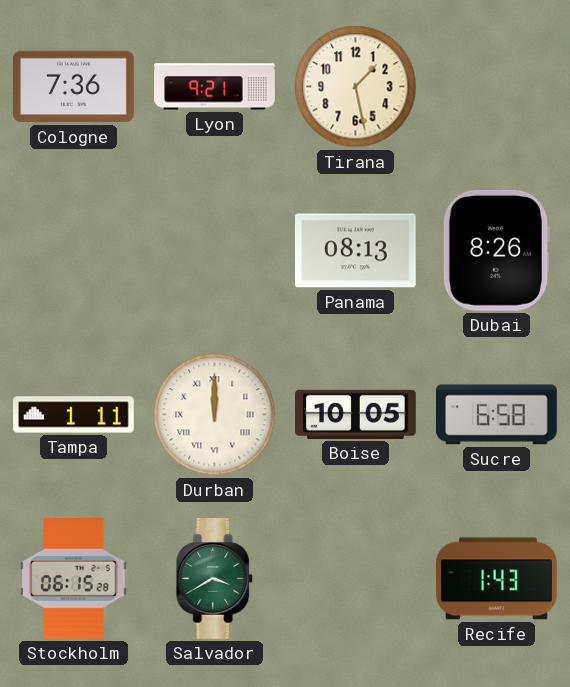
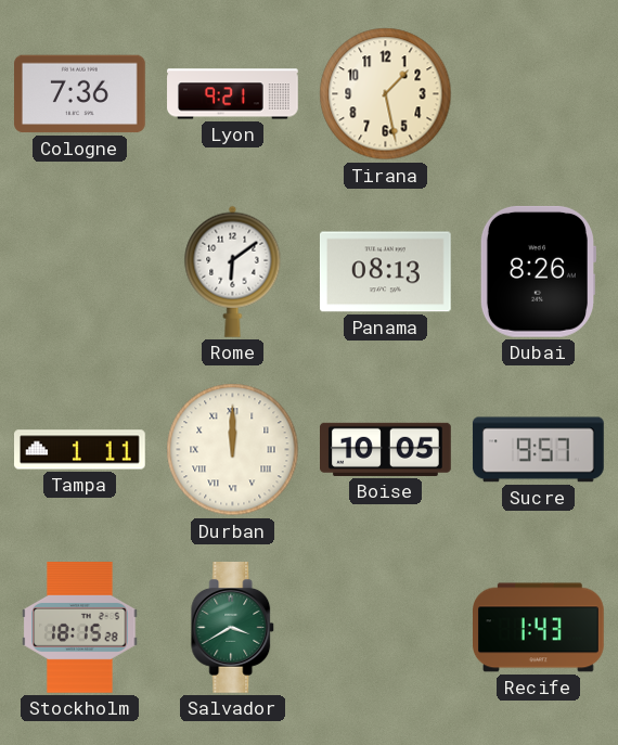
Rome: none -> 6:09
Sucre: 6:58 -> 9:57
Stockholm: 06:15 -> 18:15
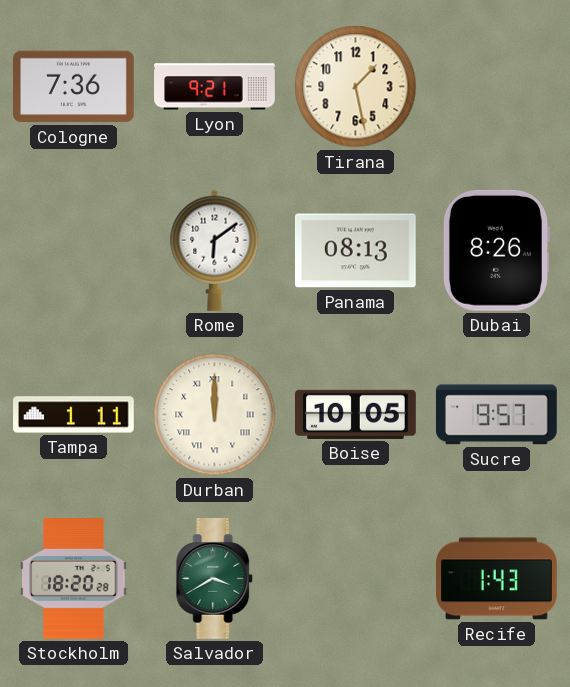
Stockholm: 18:15 -> 18:20
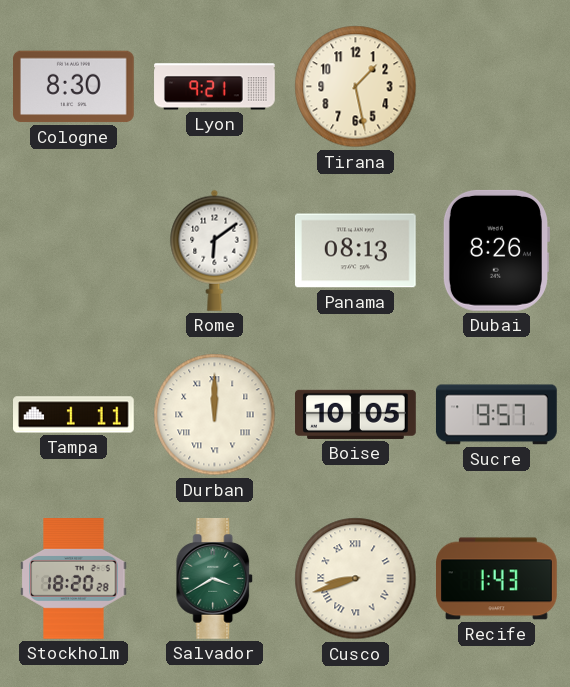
Cologne: 7:36 -> 8:30
Cusco: none -> 8:42
